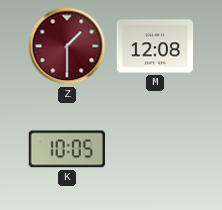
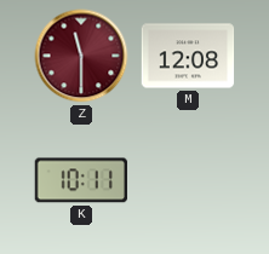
Z: 1:30 -> 11:30
K: 10:05 -> 10:11
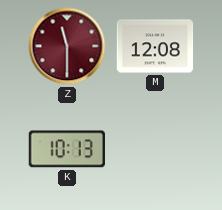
K: 10:11 -> 10:13
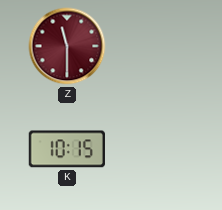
M: 12:08 -> none
K: 10:13 -> 10:15
